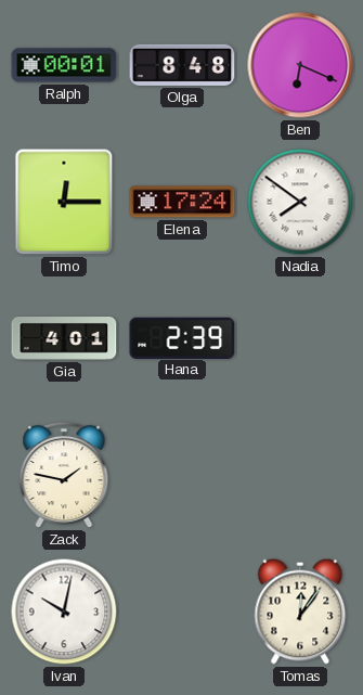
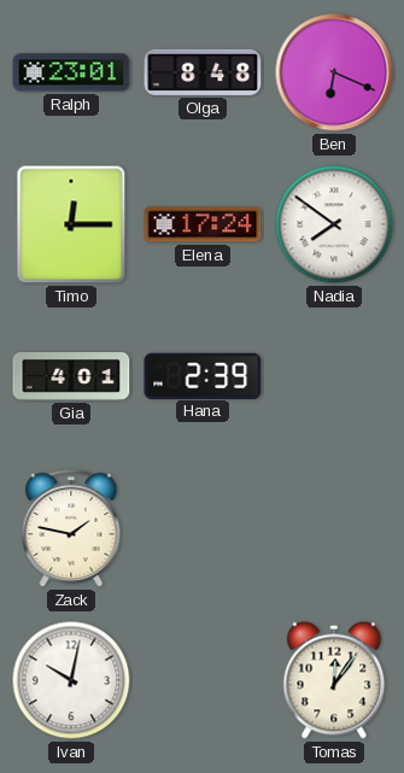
Ralph: 00:01 -> 23:01
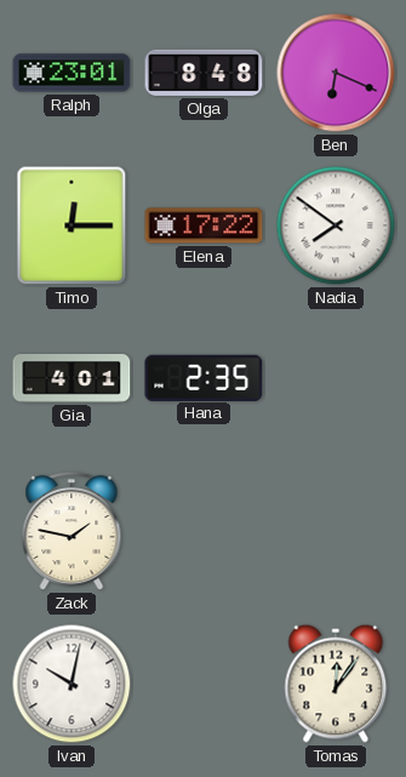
Elena: 17:24 -> 17:22
Hana: 2:39 -> 2:35
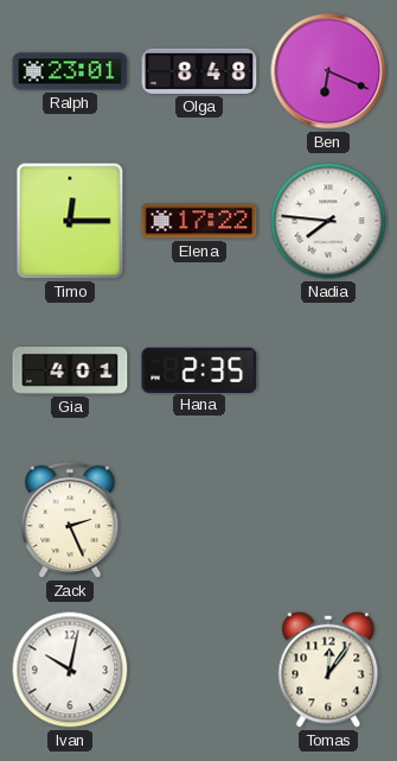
Nadia: 7:51 -> 7:46
Zack: 1:47 -> 2:26
